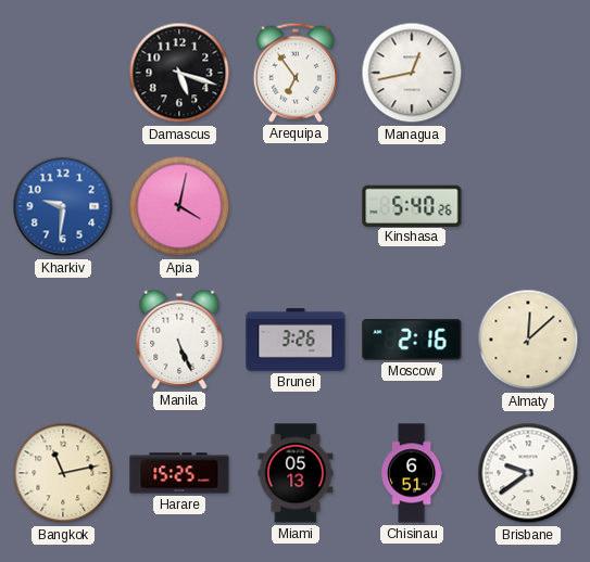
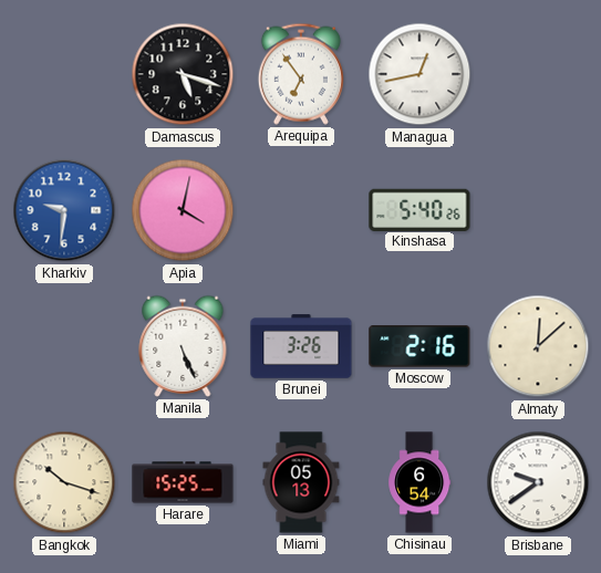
Bangkok: 11:13 -> 10:18
Chisinau: 6:51 -> 6:54
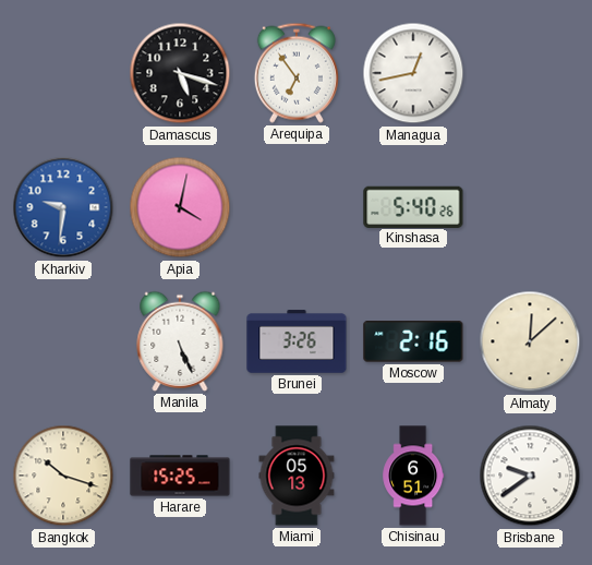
Chisinau: 6:54 -> 6:51
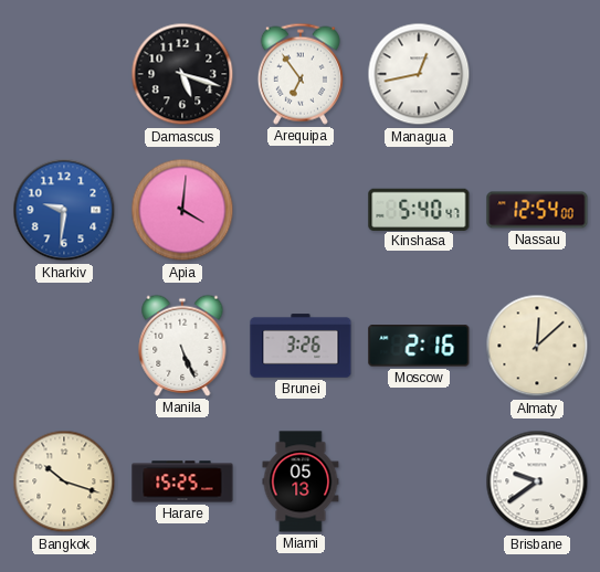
Apia: 4:02 -> 4:01
Kinshasa: 5:40:26 -> 5:40:47
Nassau: none -> 12:54
Chisinau: 6:51 -> none
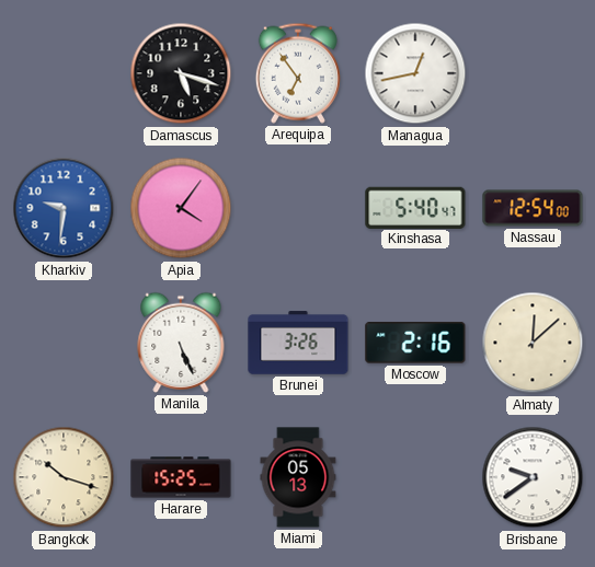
Apia: 4:01 -> 4:06
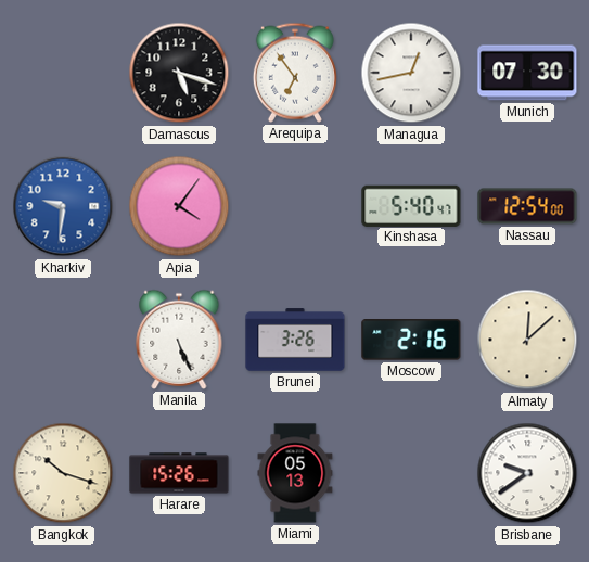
Munich: none -> 07:30
Harare: 15:25 -> 15:26
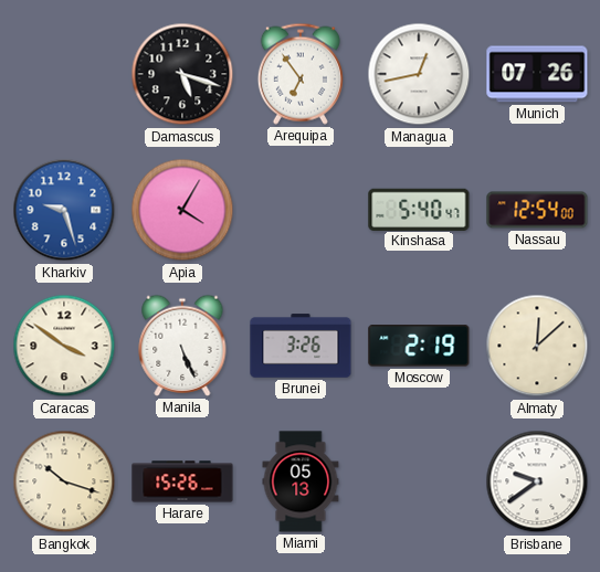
Munich: 07:30 -> 07:26
Kharkiv: 9:31 -> 9:27
Apia: 4:06 -> 4:05
Caracas: none -> 3:51
Moscow: 2:16 -> 2:19
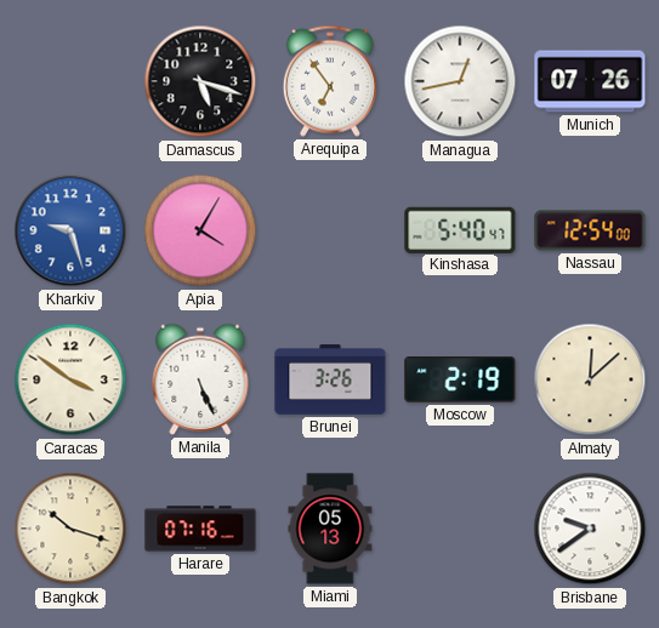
Harare: 15:26 -> 07:16
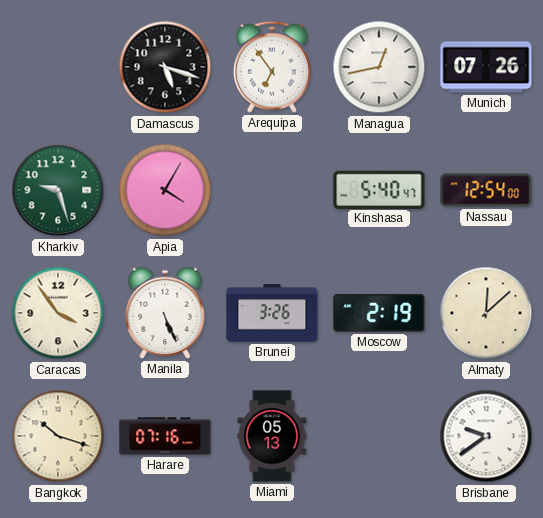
Kharkiv dial: blue -> green
Caracas: 3:51 -> 3:54
